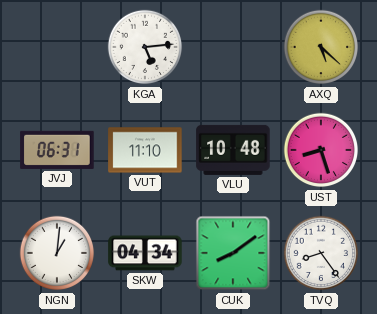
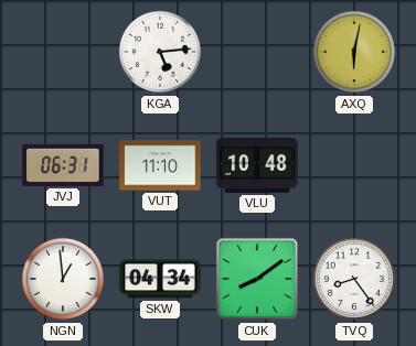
AXQ: 5:22 -> 6:02
UST: 8:27 -> none
NGN: 1:01 -> 12:59
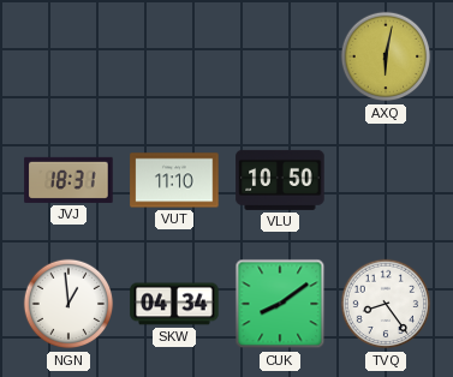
KGA: 5:14 -> none
JVJ: 06:31 -> 18:31
VLU: 10:48 -> 10:50
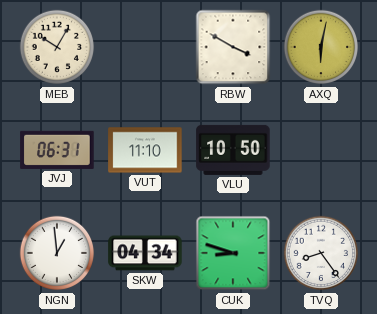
MEB: none -> 10:05
RBW: none -> 3:50
JVJ: 18:31 -> 06:31
CUK: 8:09 -> 8:48
